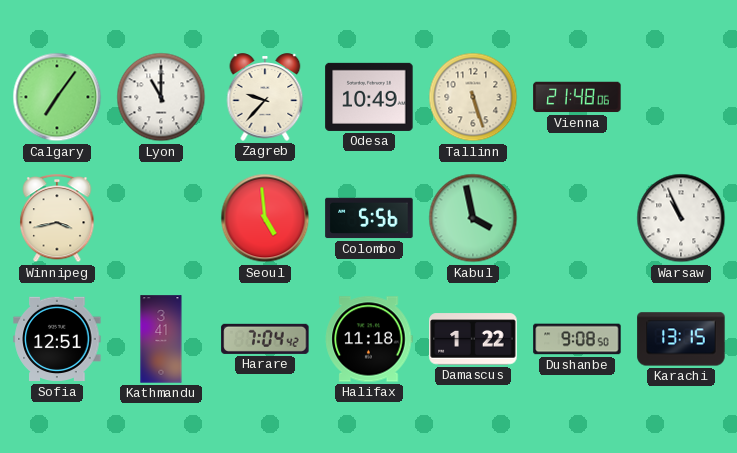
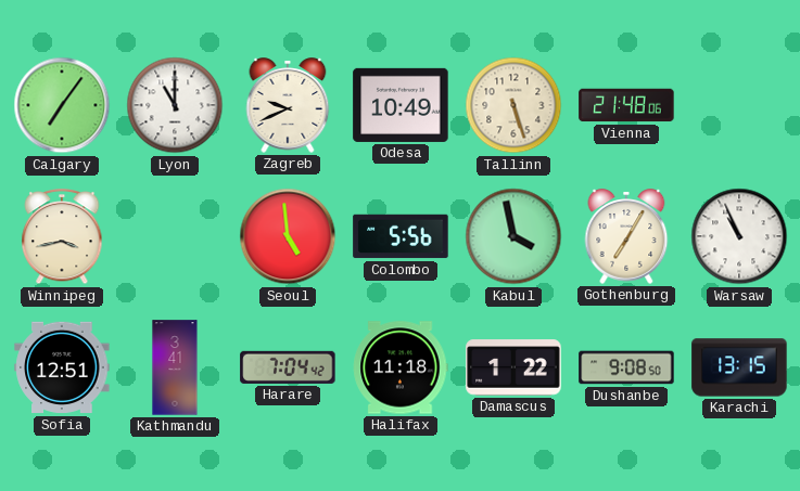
Zagreb: 9:37 -> 9:41
Gothenburg: none -> 7:05
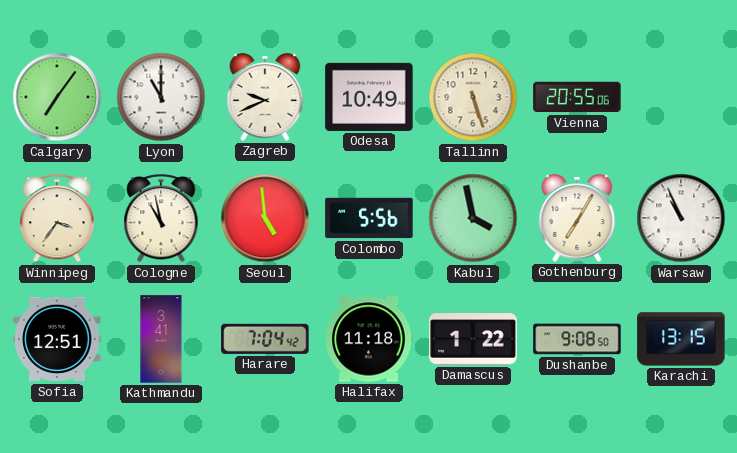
Vienna: 21:48 -> 20:55
Winnipeg: 3:43 -> 3:36
Cologne: none -> 10:58
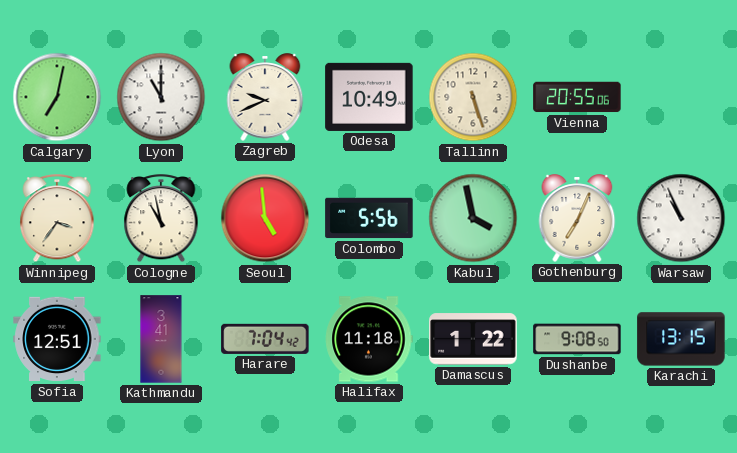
Calgary: 7:06 -> 7:02
Gothenburg: 7:05 -> 7:04
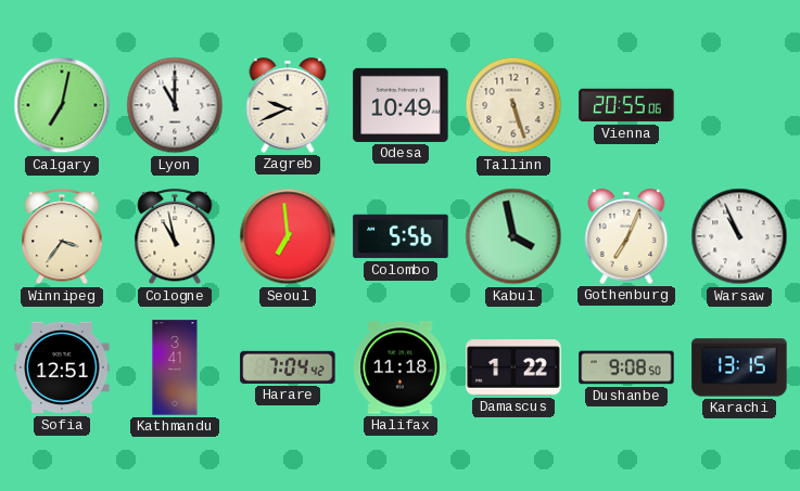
Seoul: 4:59 -> 6:59
